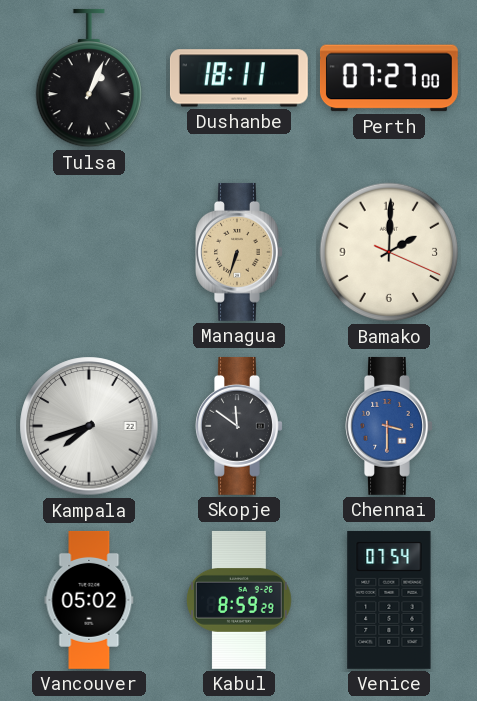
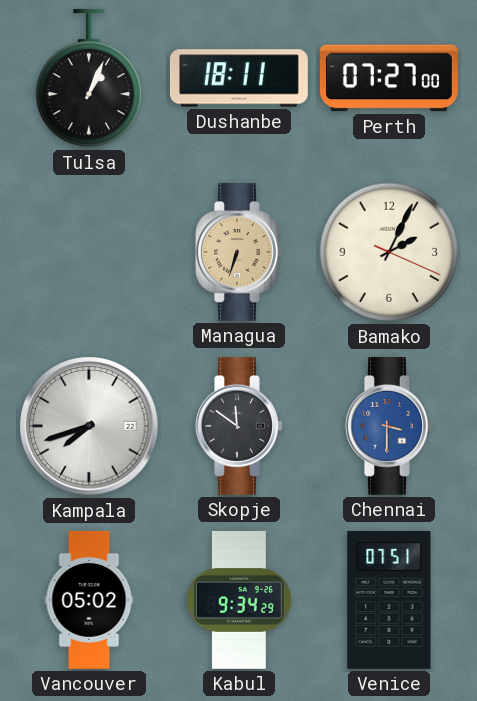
Bamako: 2:00 -> 2:04
Kabul: 8:59 -> 9:34
Venice: 07:54 -> 07:51
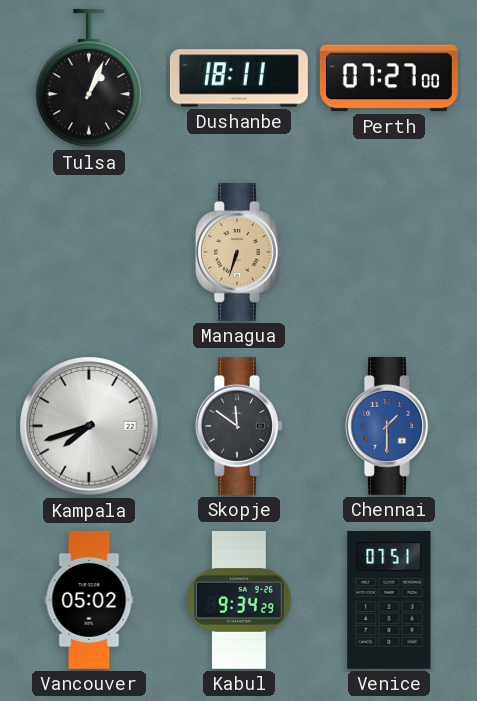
Bamako: 2:04 -> none
Chennai: 3:30 -> 1:30
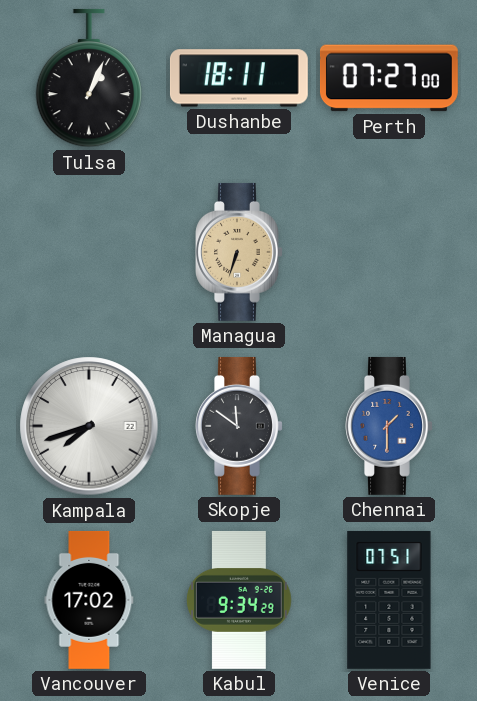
Vancouver: 05:02 -> 17:02
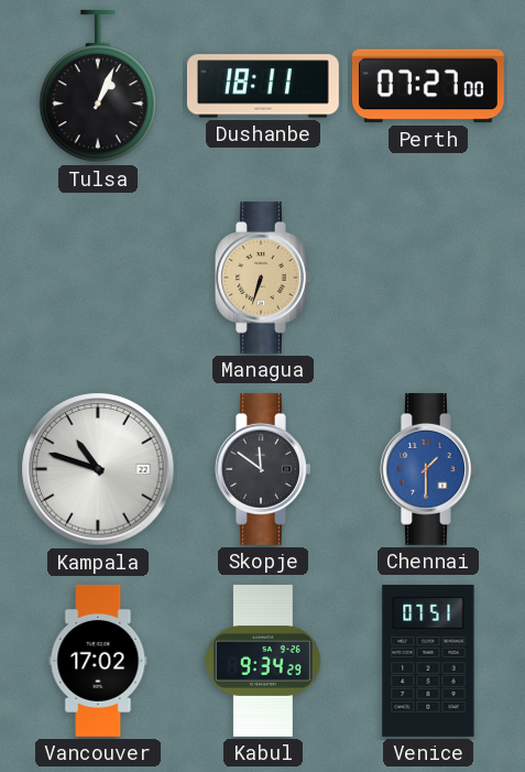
Kampala: 7:42 -> 10:48
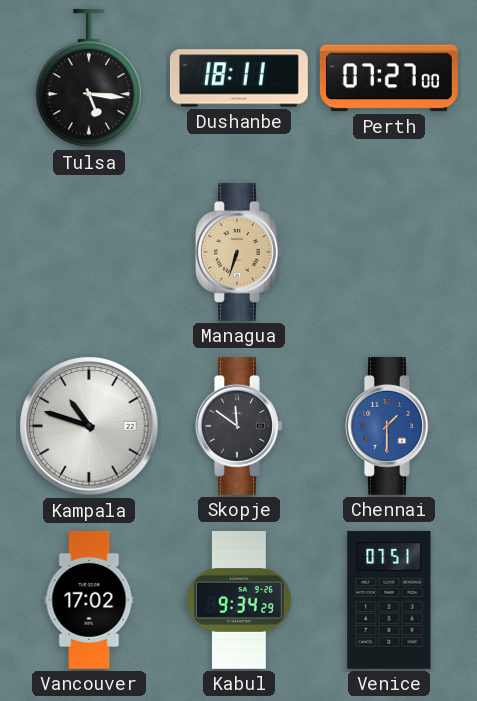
Tulsa: 1:04 -> 5:16
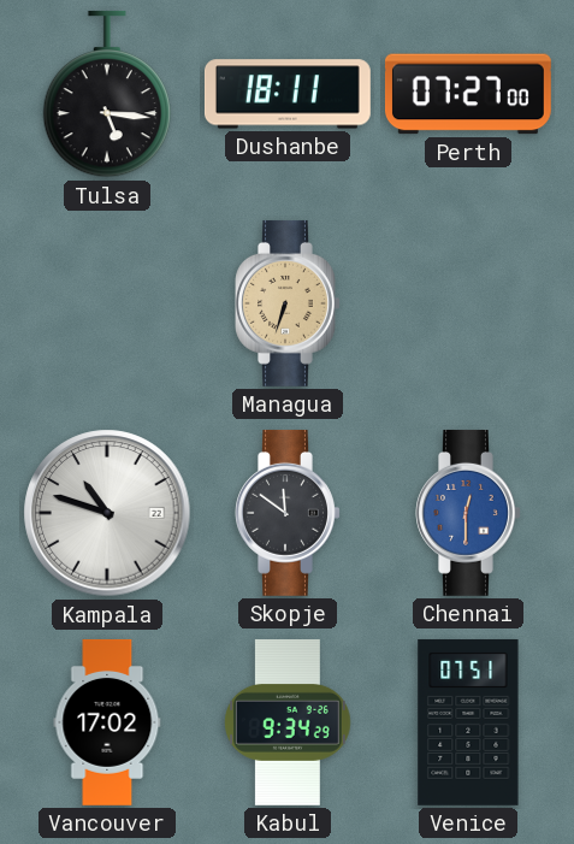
Chennai: 1:30 -> 12:30
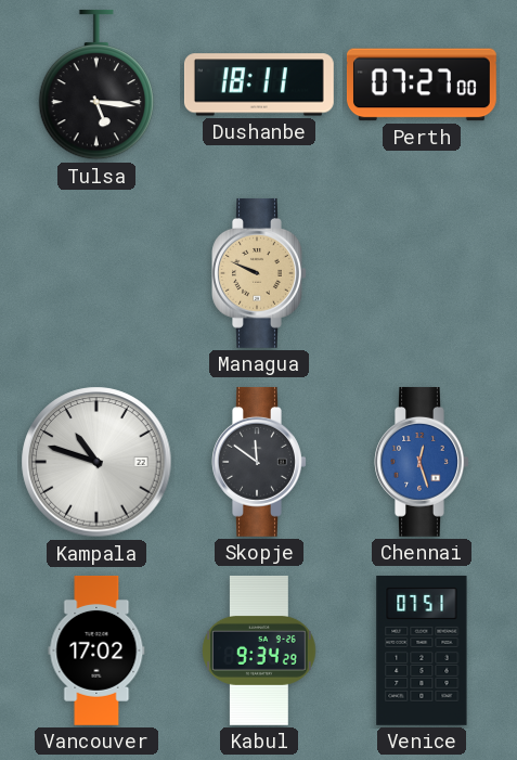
Managua: 6:33 -> 9:49
Chennai: 12:30 -> 12:27
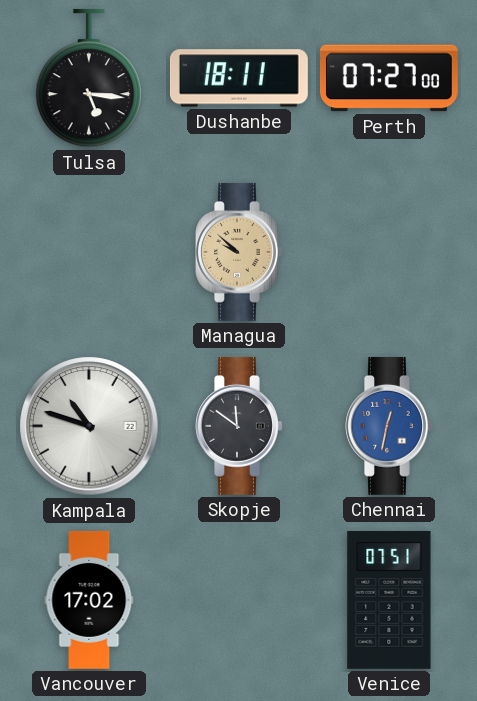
Managua: 9:49 -> 9:52
Chennai: 12:27 -> 12:32
Kabul: 9:34 -> none
